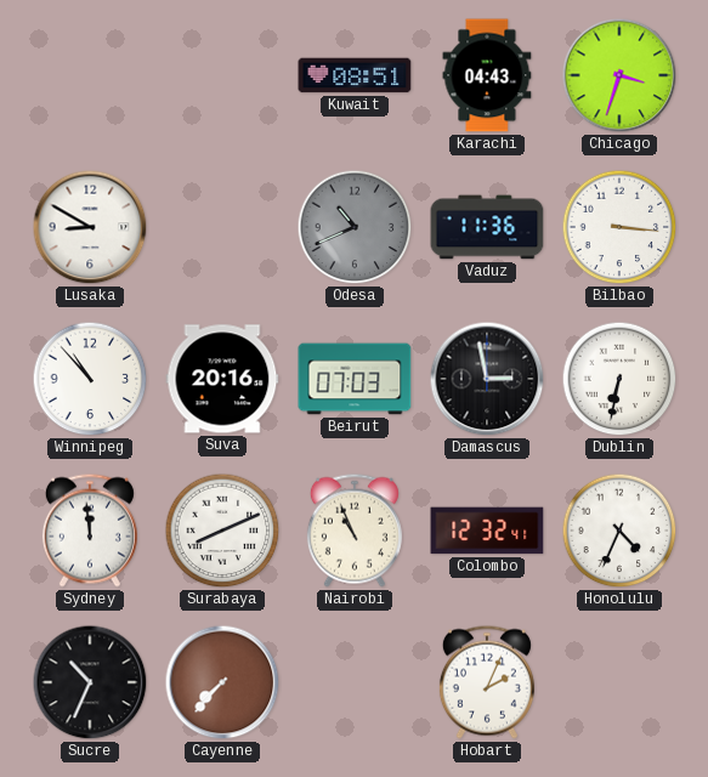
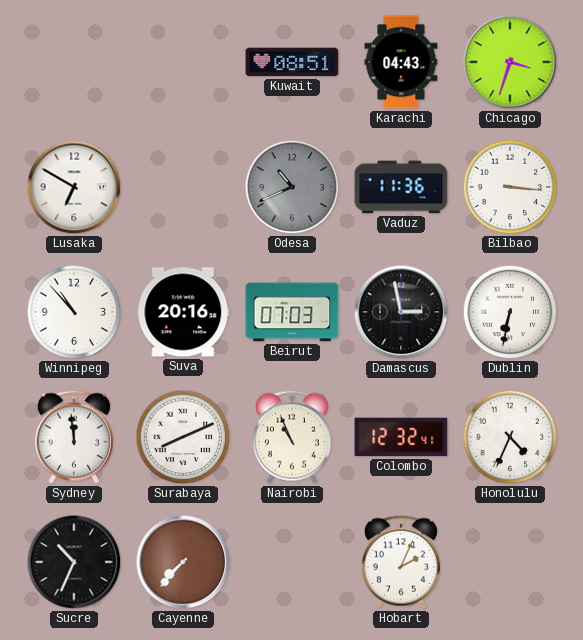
Lusaka: 8:50 -> 6:50
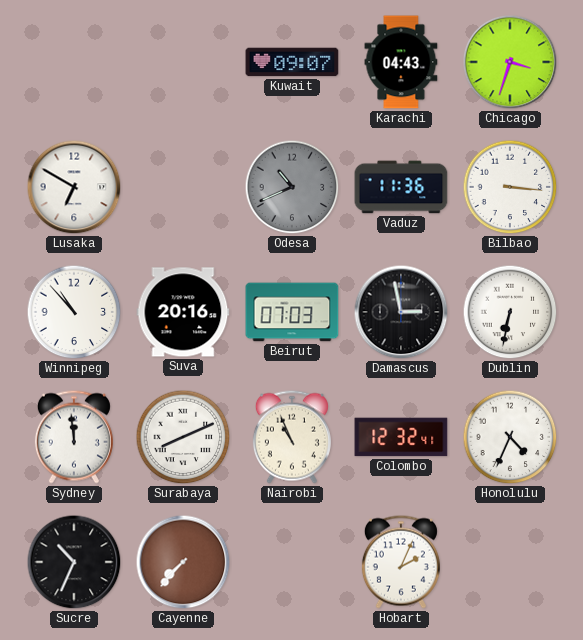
Kuwait: 08:51 -> 09:07
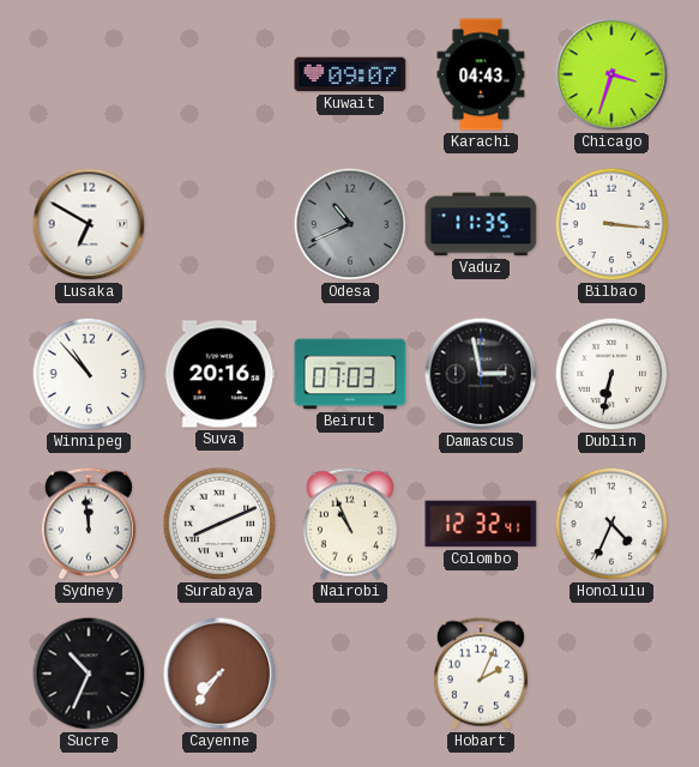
Vaduz: 11:36 -> 11:35
Cayenne: 7:37 -> 7:36
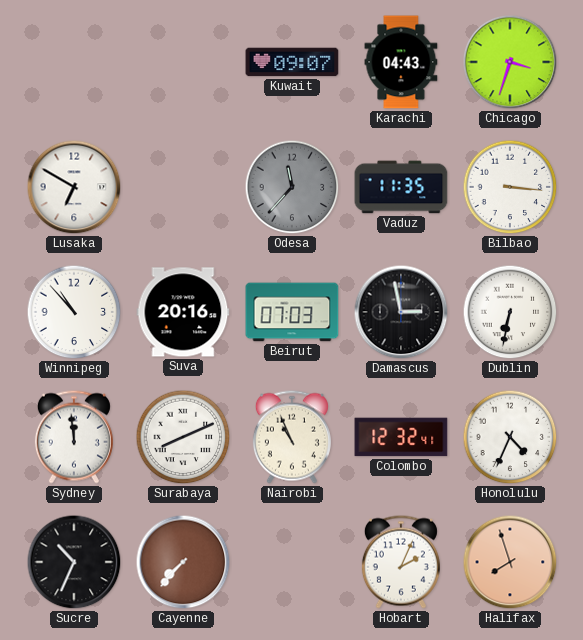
Odesa: 10:41 -> 11:37
Cayenne: 7:36 -> 7:37
Halifax: none -> 7:57
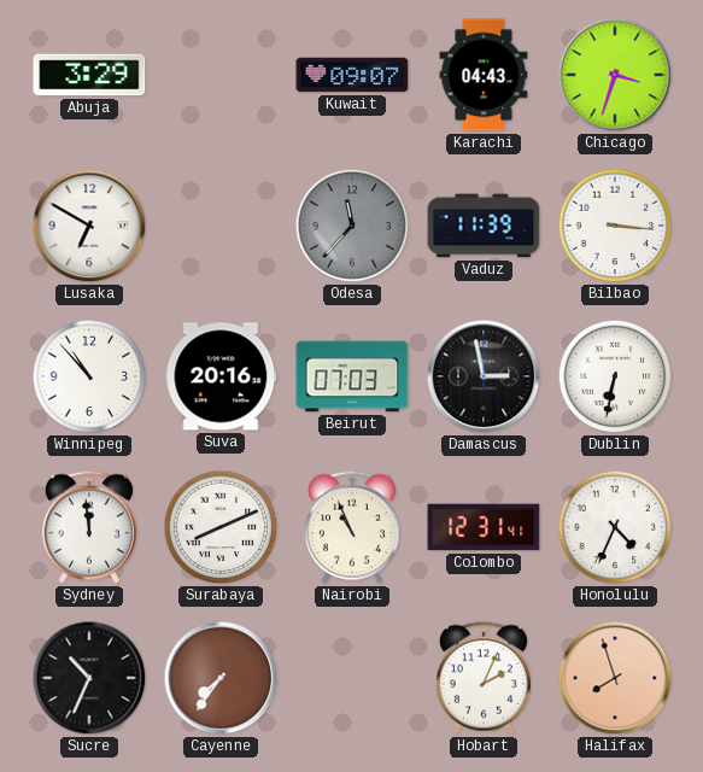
Abuja: none -> 3:29
Vaduz: 11:35 -> 11:39
Colombo: 12:32 -> 12:31
Cayenne: 7:37 -> 7:36
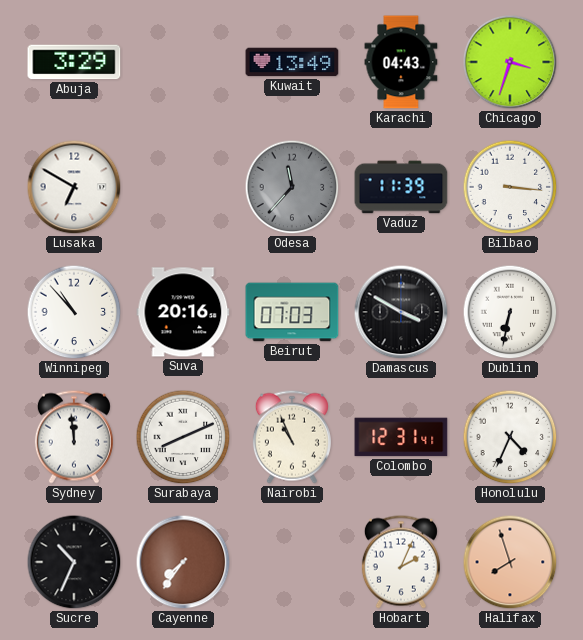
Kuwait: 09:07 -> 13:49
Damascus: 2:58 -> 3:50
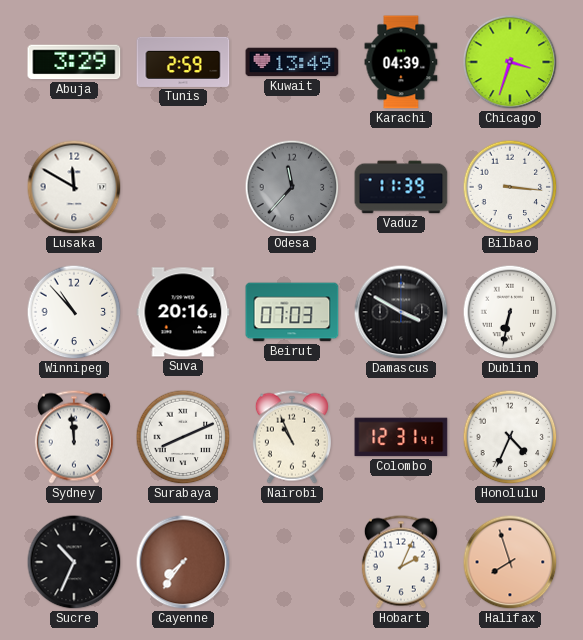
Tunis: none -> 2:59
Karachi: 04:43 -> 04:39
Lusaka: 6:50 -> 11:50
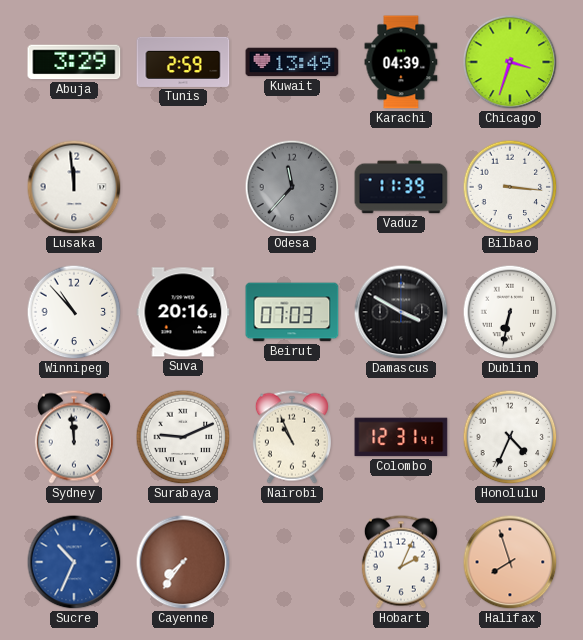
Lusaka: 11:50 -> 11:59
Surabaya: 8:11 -> 9:11
Sucre dial: black -> blue
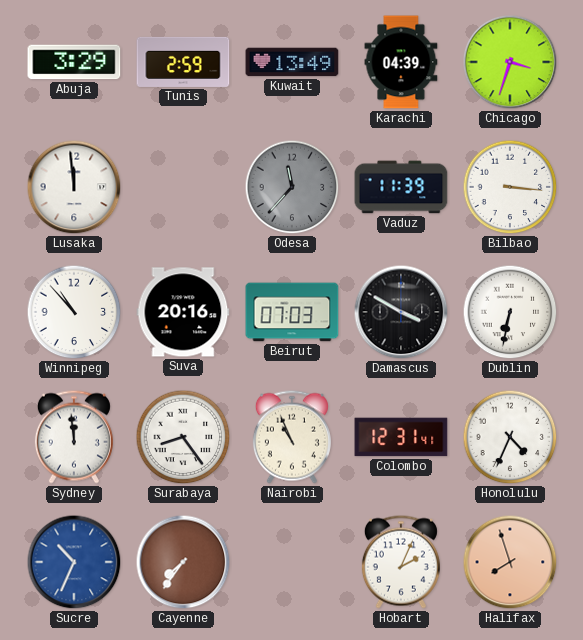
Surabaya: 9:11 -> 8:24
